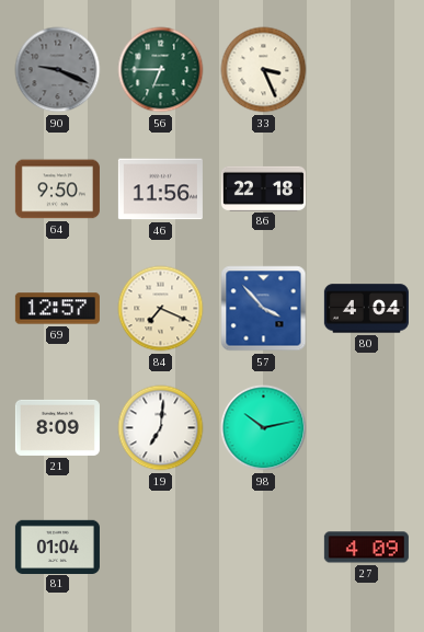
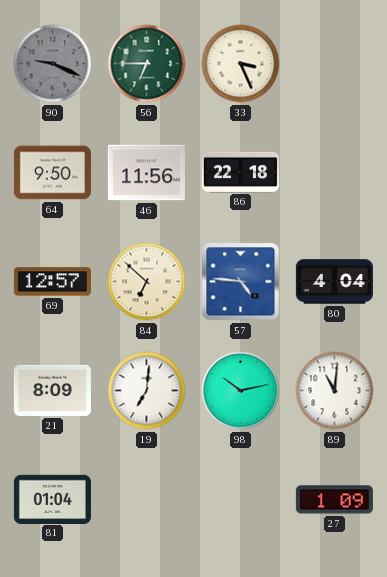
84: 7:19 -> 6:52
57: 3:53 -> 4:46
89: none -> 11:01
27: 4:09 -> 1:09
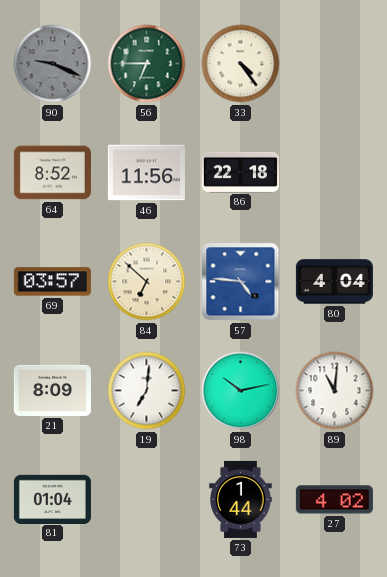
33: 3:26 -> 4:24
64: 9:50 -> 8:52
69: 12:57 -> 03:57
73: none -> 1:44
27: 1:09 -> 4:02
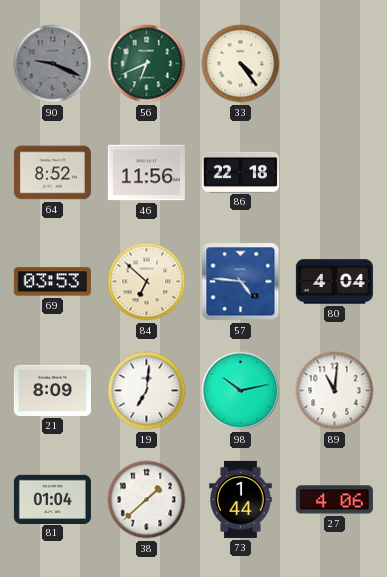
56: 6:45 -> 6:41
69: 03:57 -> 03:53
38: none -> 1:38
27: 4:02 -> 4:06
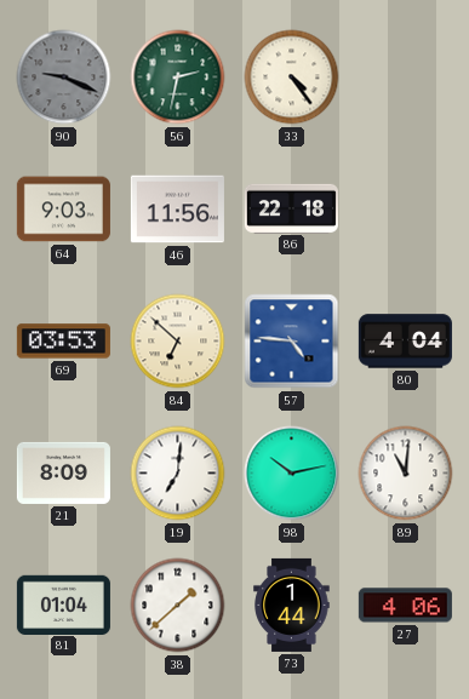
56: 6:41 -> 2:32
64: 8:52 -> 9:03
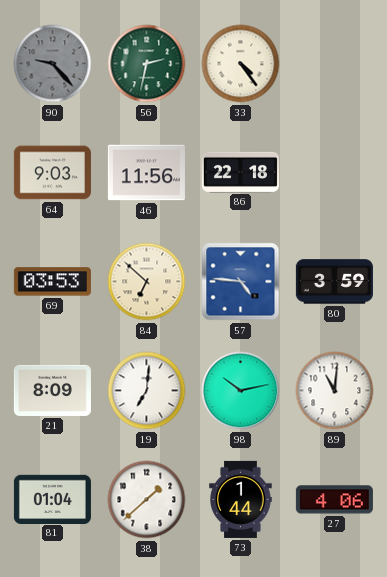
90: 9:19 -> 9:23
80: 4:04 -> 3:59
